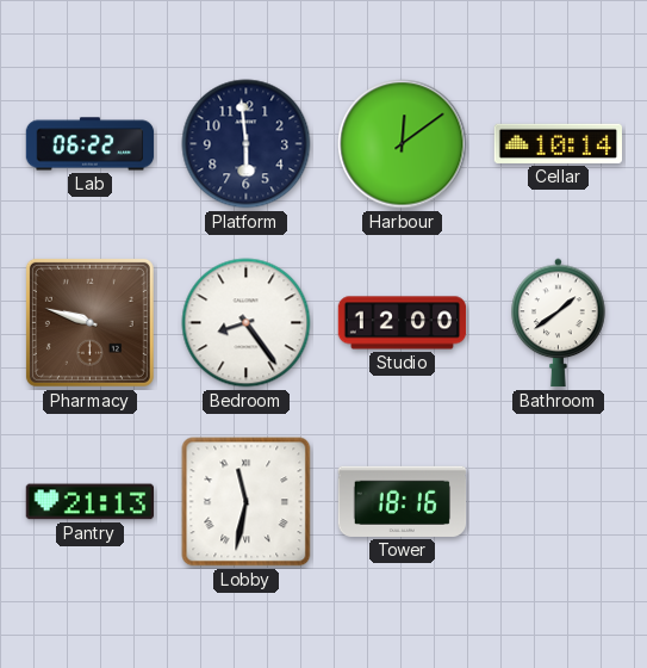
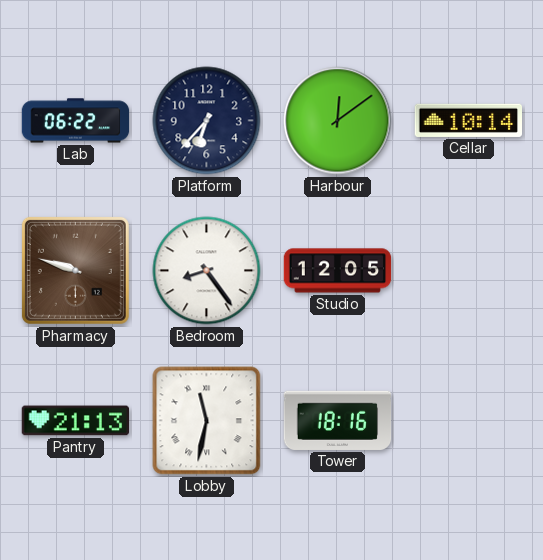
Platform: 5:59 -> 6:37
Studio: 12:00 -> 12:05
Bathroom: 1:39 -> none
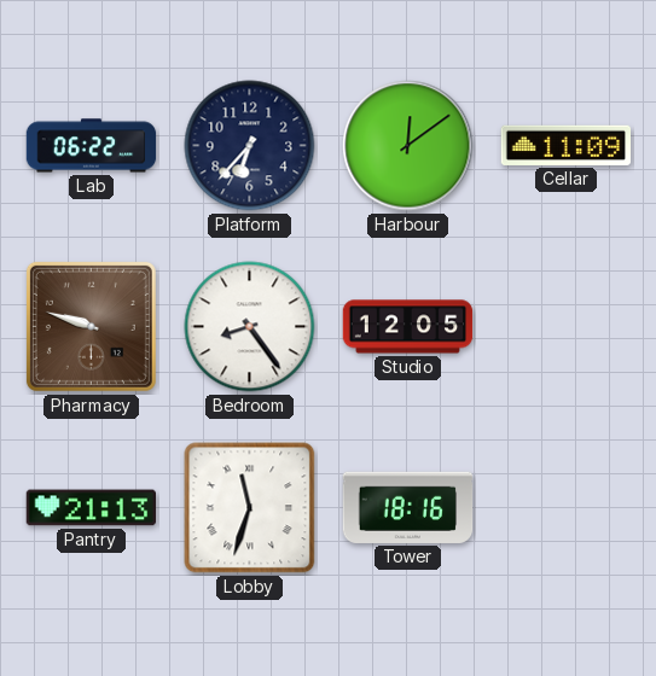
Cellar: 10:14 -> 11:09
Lobby: 11:32 -> 11:33
